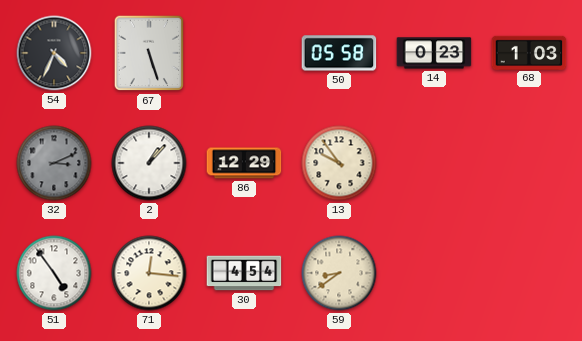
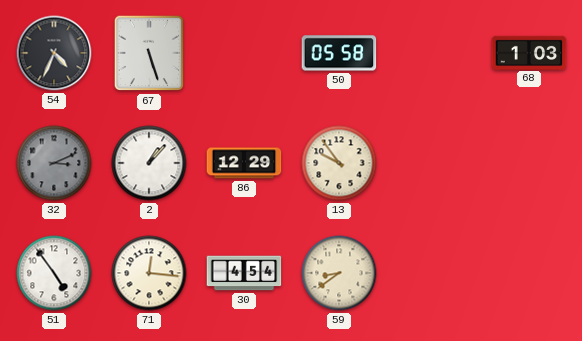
14: 0:23 -> none
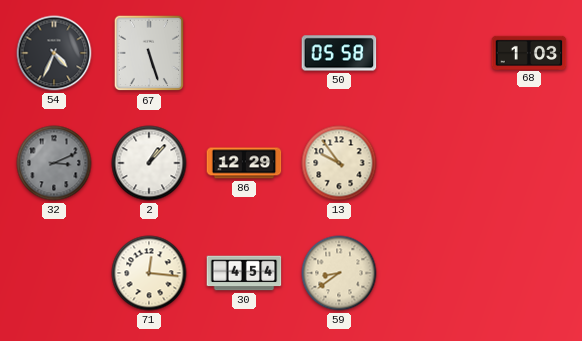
51: 4:54 -> none
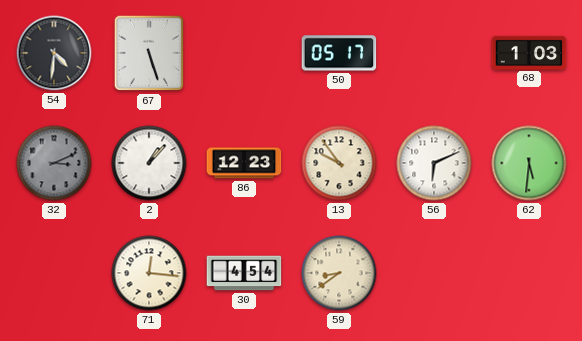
54: 4:34 -> 4:31
50: 05:58 -> 05:17
86: 12:29 -> 12:23
56: none -> 6:11
62: none -> 5:31
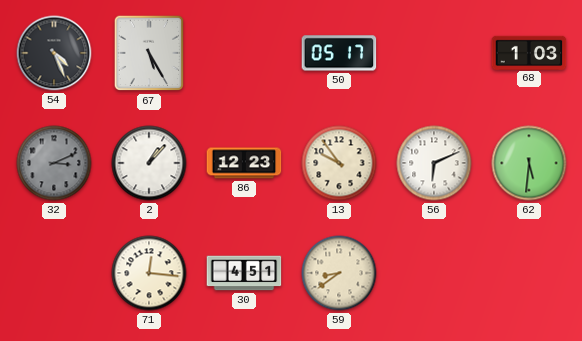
54: 4:31 -> 4:26
67: 5:27 -> 5:25
30: 4:54 -> 4:51
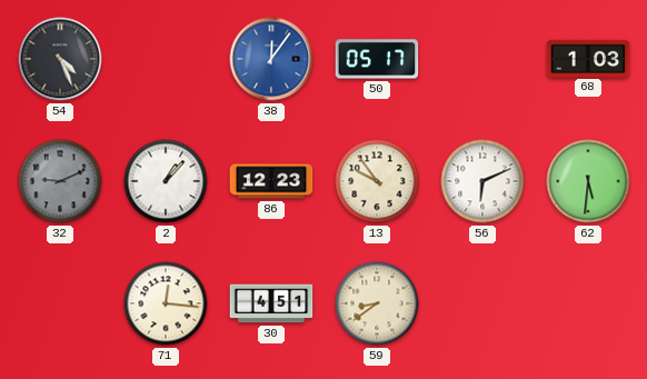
67: 5:25 -> none
38: none -> 12:06
32: 3:11 -> 9:11
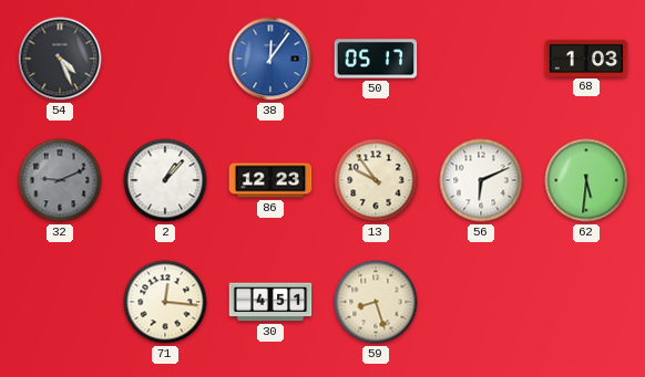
59: 8:39 -> 8:27
